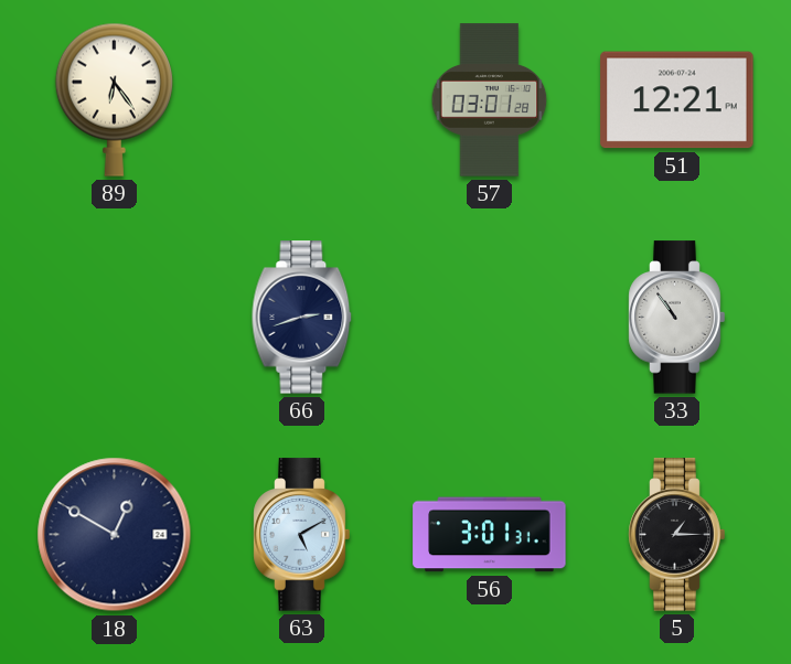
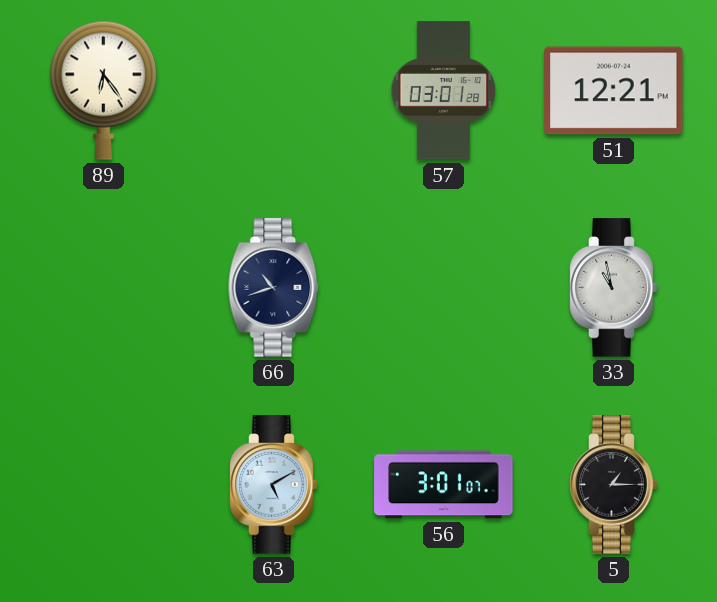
66: 2:42 -> 10:42
33: 10:54 -> 10:58
18: 12:50 -> none
56: 3:01:31 -> 3:01:07
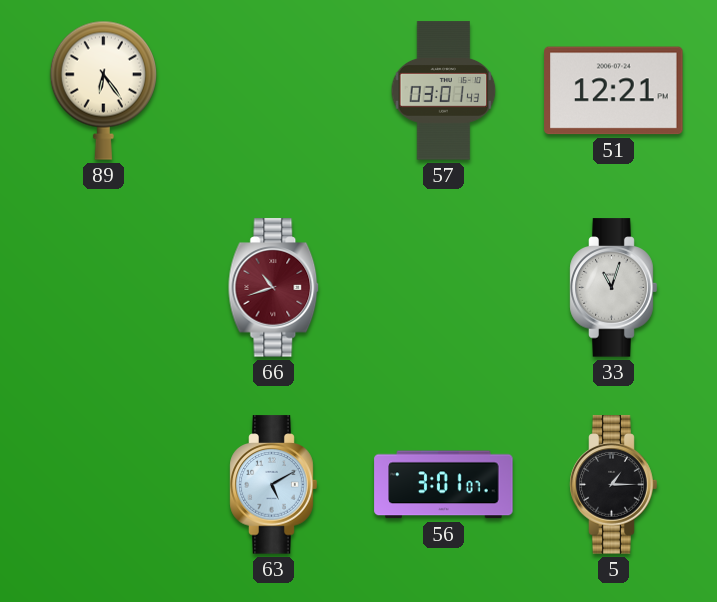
57: 03:01:28 -> 03:01:43
66 dial: navy -> burgundy
33: 10:58 -> 11:03
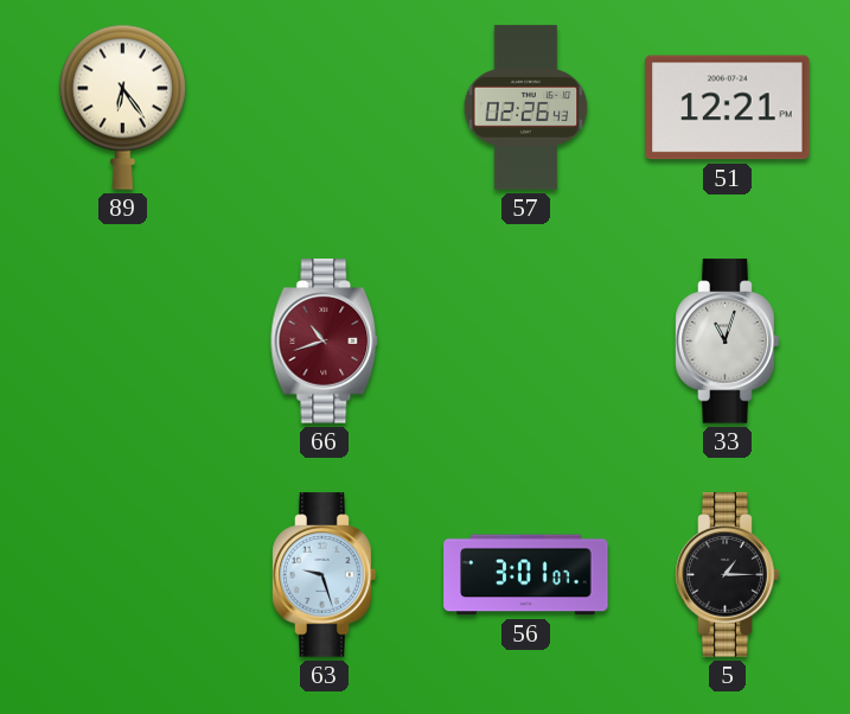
57: 03:01 -> 02:26
63: 5:10 -> 9:27
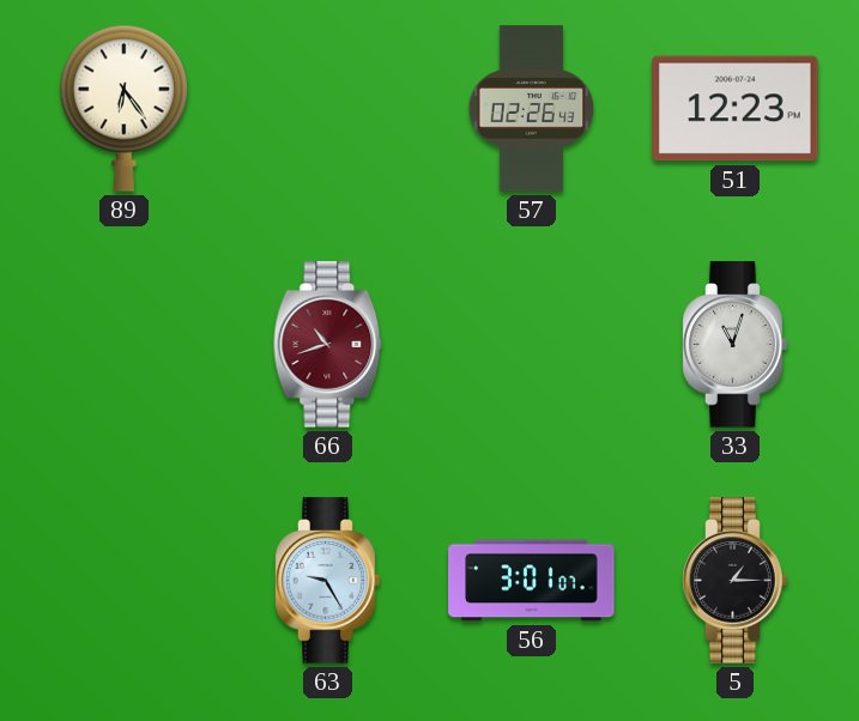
51: 12:21 -> 12:23
63: 9:27 -> 9:25
